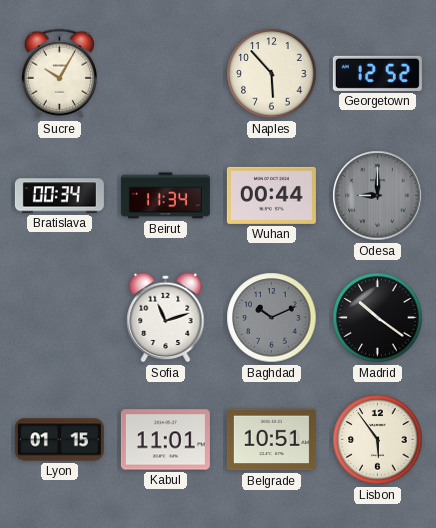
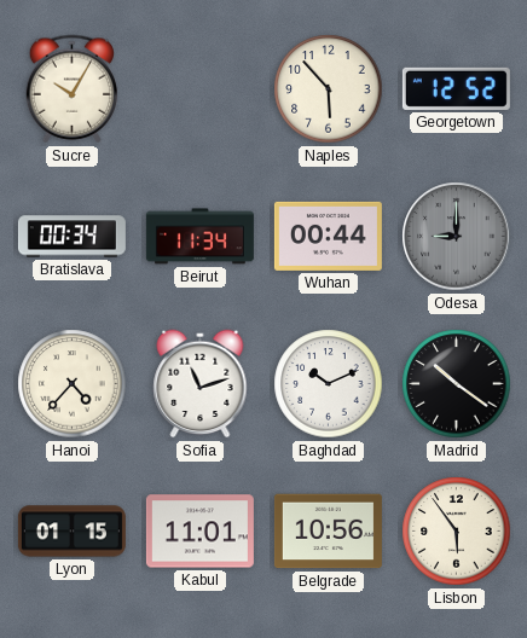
Hanoi: none -> 4:37
Baghdad dial: grey -> white
Belgrade: 10:51 -> 10:56
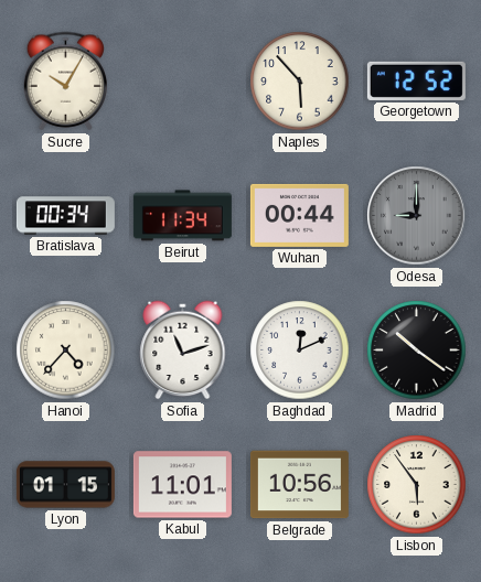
Baghdad: 10:11 -> 12:11
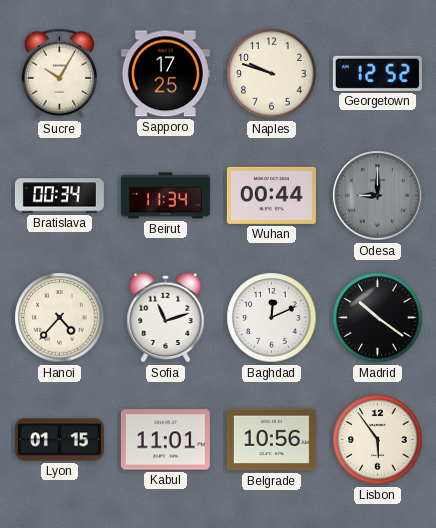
Sapporo: none -> 17:25
Naples: 5:53 -> 9:48
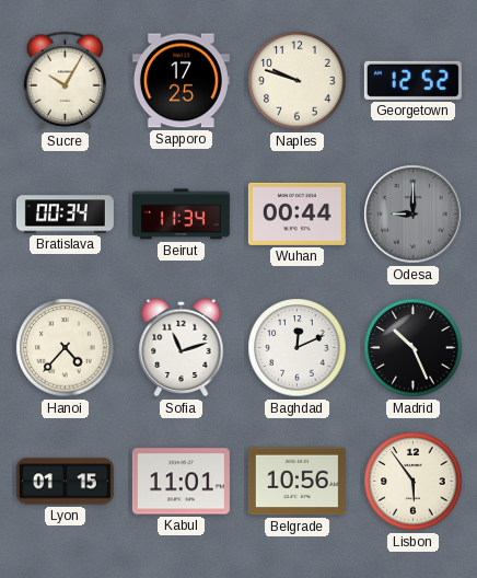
Madrid: 10:21 -> 10:26
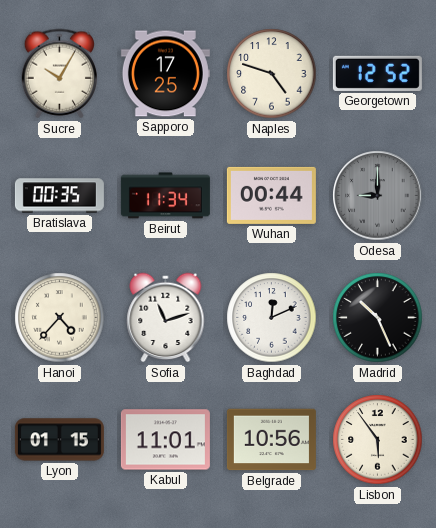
Naples: 9:48 -> 4:48
Bratislava: 00:34 -> 00:35
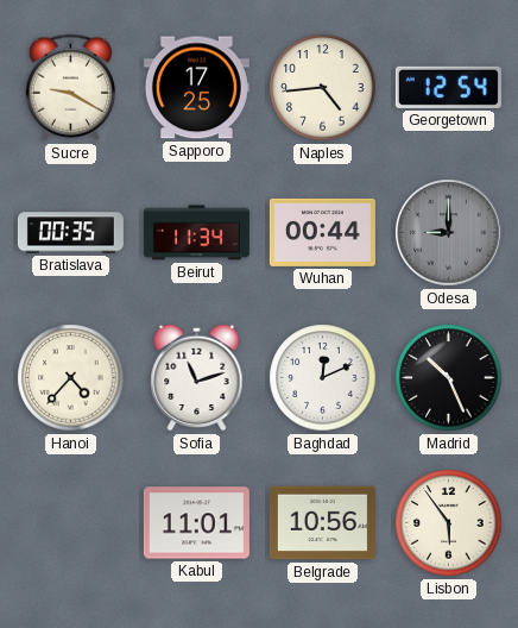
Sucre: 10:05 -> 9:20
Naples: 4:48 -> 4:44
Georgetown: 12:52 -> 12:54
Lyon: 01:15 -> none
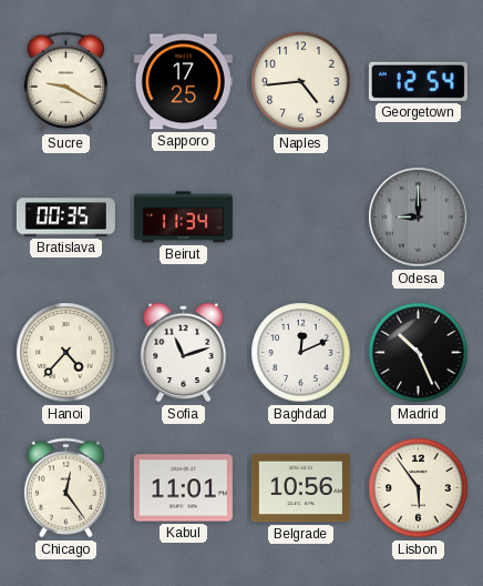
Wuhan: 00:44 -> none
Chicago: none -> 12:24
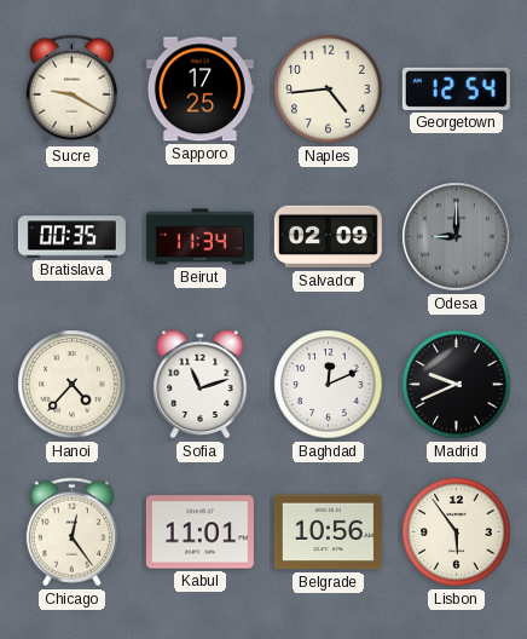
Salvador: none -> 02:09
Madrid: 10:26 -> 9:41
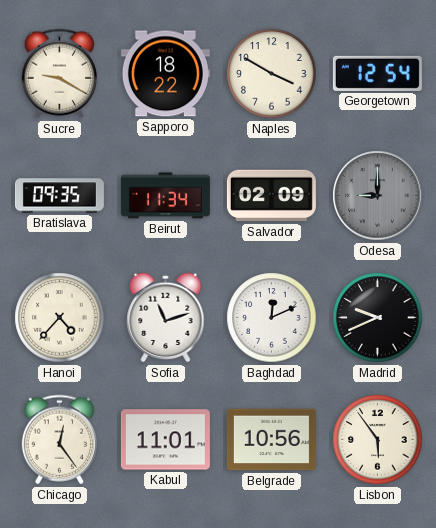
Sapporo: 17:25 -> 18:22
Naples: 4:44 -> 3:50
Bratislava: 00:35 -> 09:35
